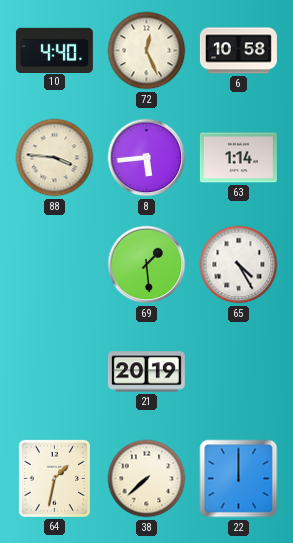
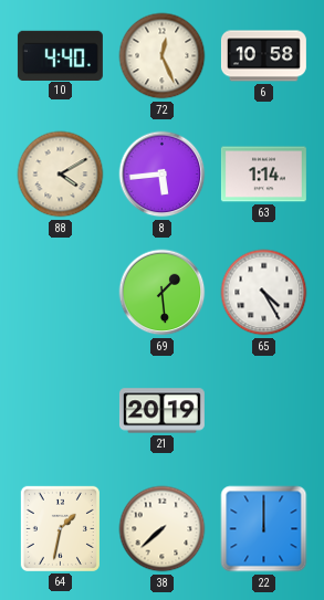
88: 3:46 -> 4:10
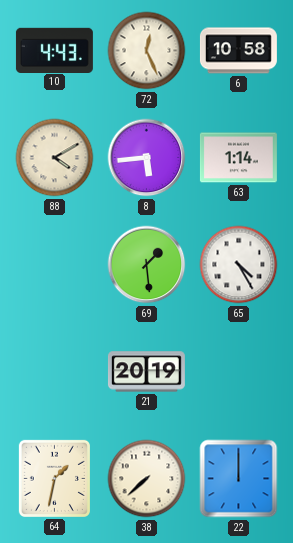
10: 4:40 -> 4:43
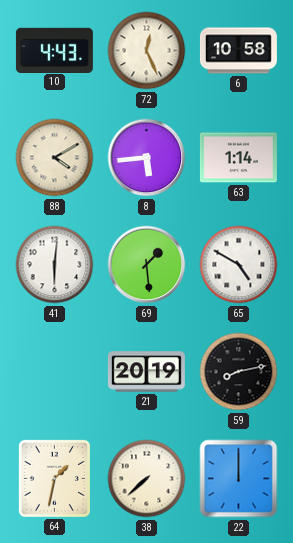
41: none -> 6:01
65: 4:25 -> 4:50
59: none -> 8:13
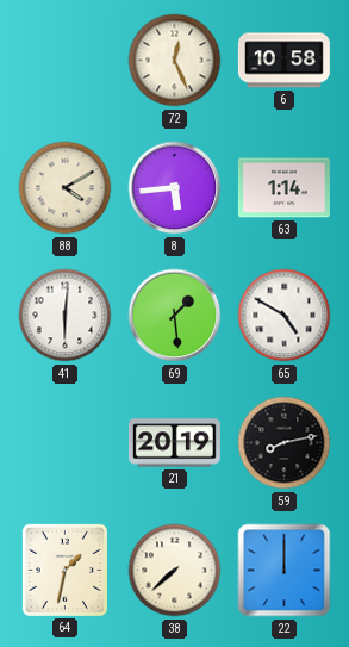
10: 4:43 -> none
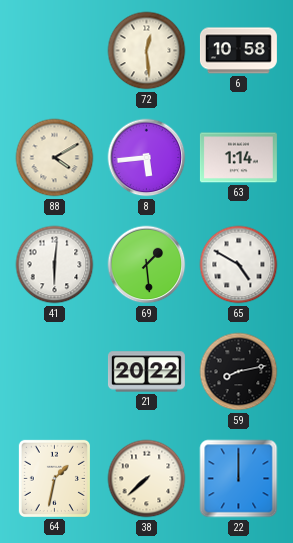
72: 12:26 -> 12:29
21: 20:19 -> 20:22
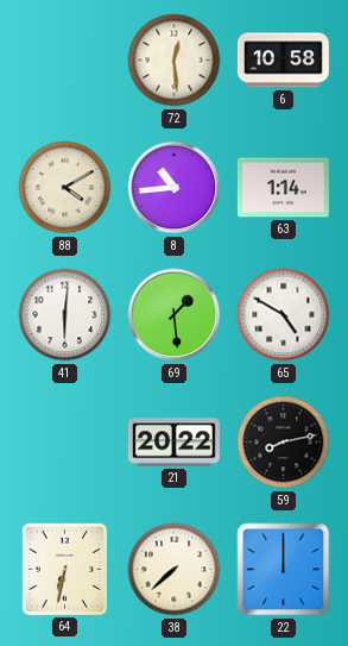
8: 5:44 -> 10:44
64: 1:32 -> 6:32
